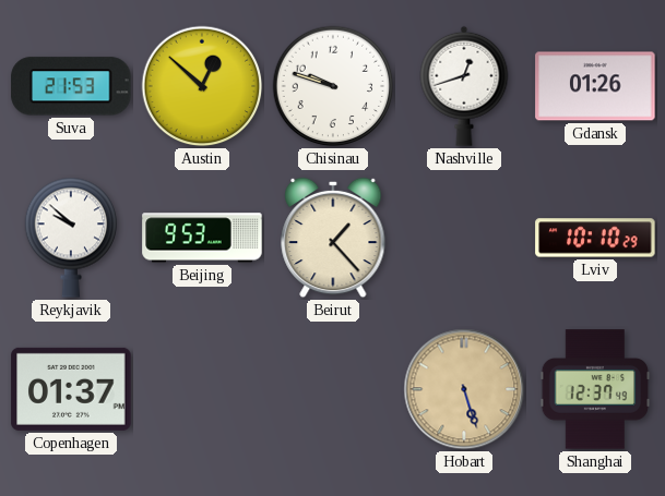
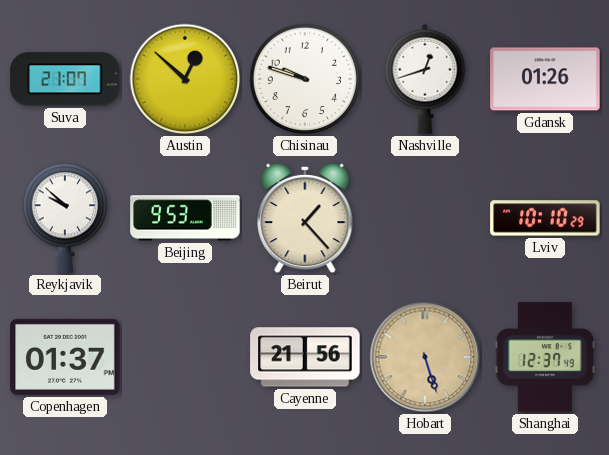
Suva: 21:53 -> 21:07
Cayenne: none -> 21:56
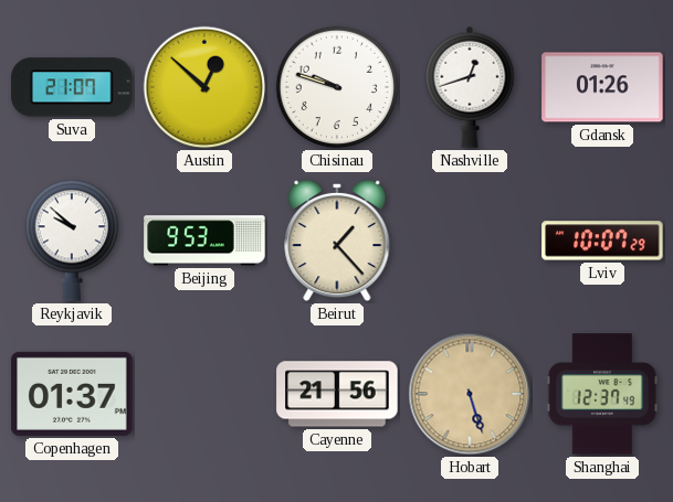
Lviv: 10:10 -> 10:07
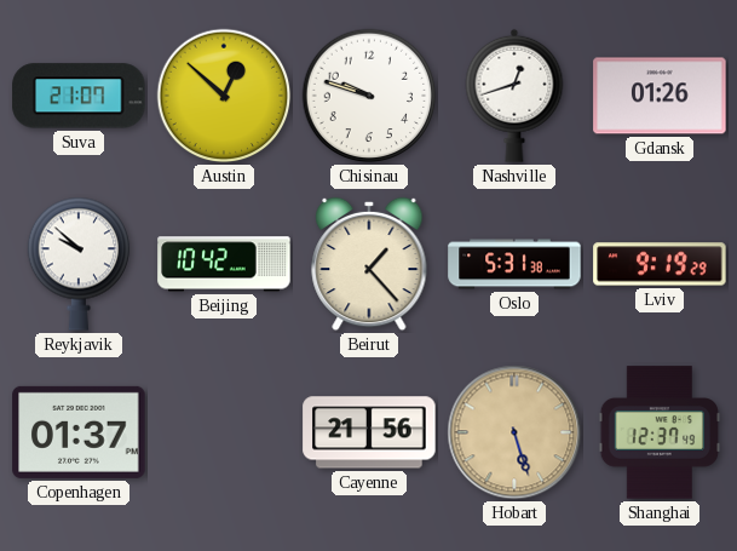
Beijing: 9:53 -> 10:42
Oslo: none -> 5:31
Lviv: 10:07 -> 9:19
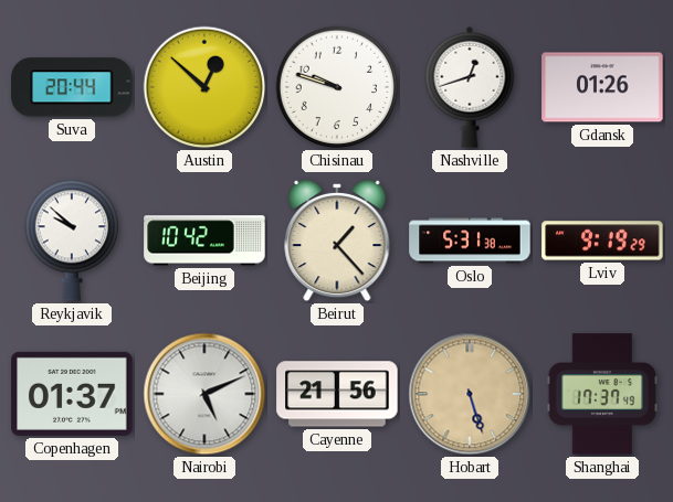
Suva: 21:07 -> 20:44
Nairobi: none -> 5:11
Shanghai: 12:37 -> 17:37
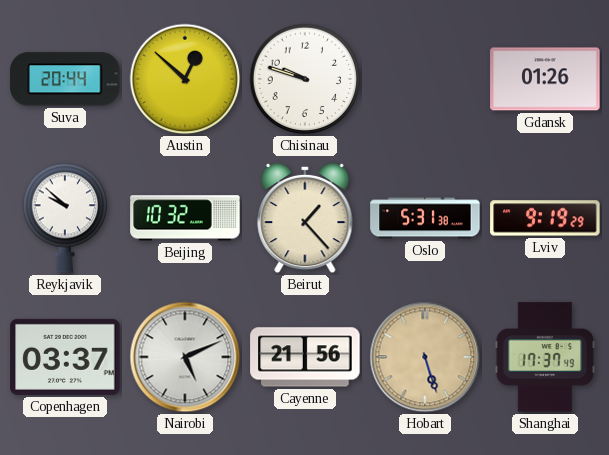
Nashville: 12:42 -> none
Beijing: 10:42 -> 10:32
Copenhagen: 01:37 -> 03:37
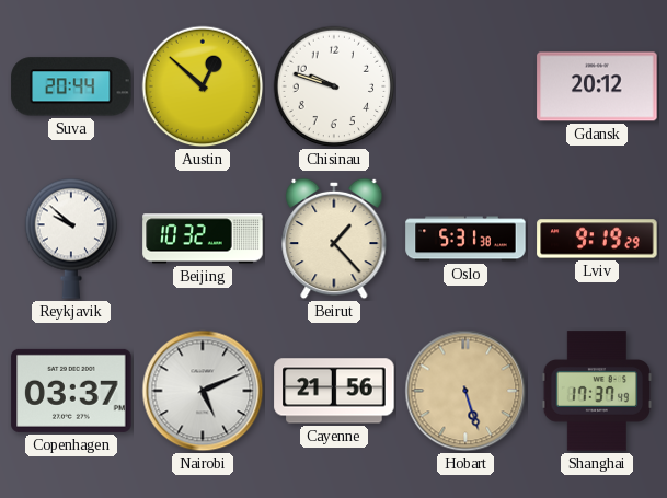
Gdansk: 01:26 -> 20:12
